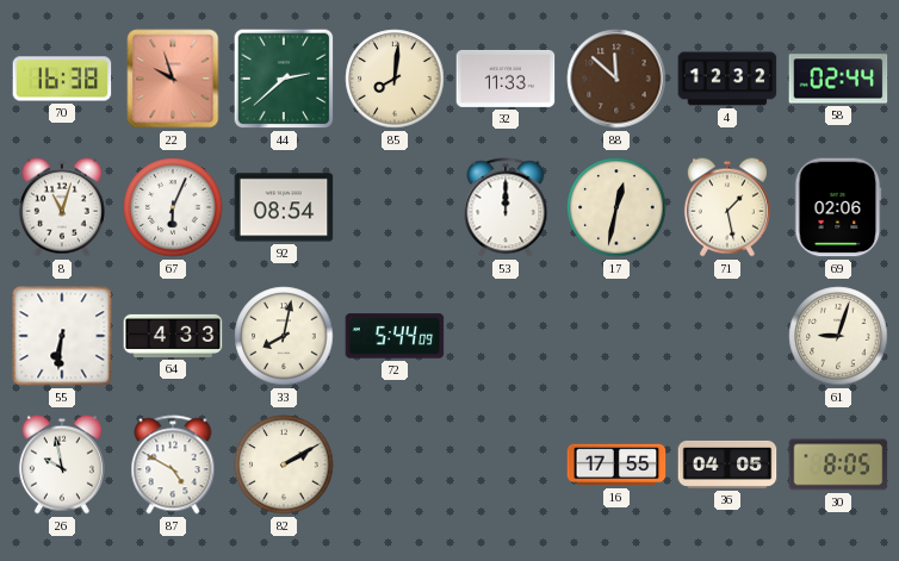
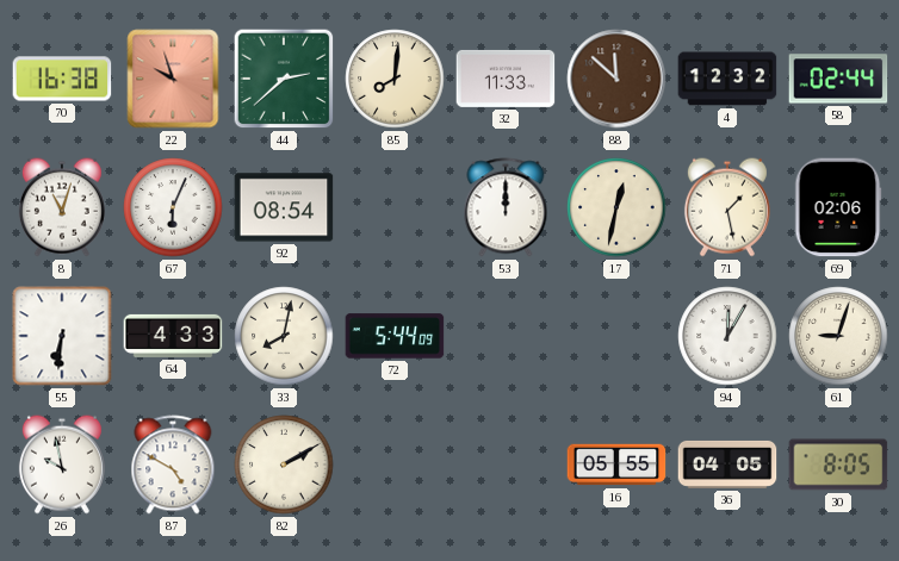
94: none -> 12:05
16: 17:55 -> 05:55
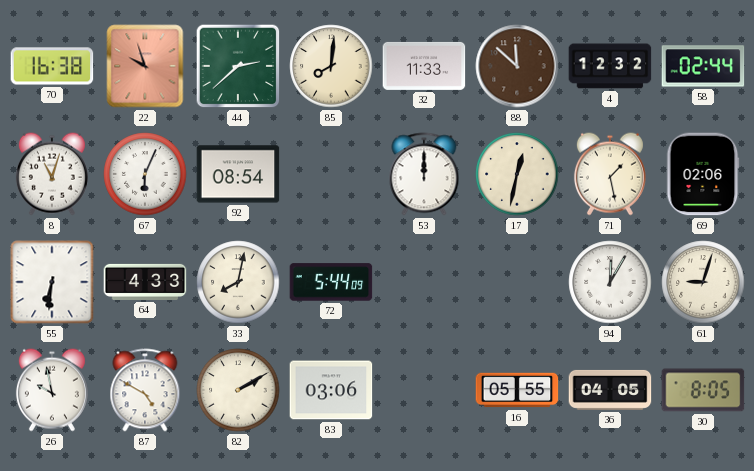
83: none -> 03:06
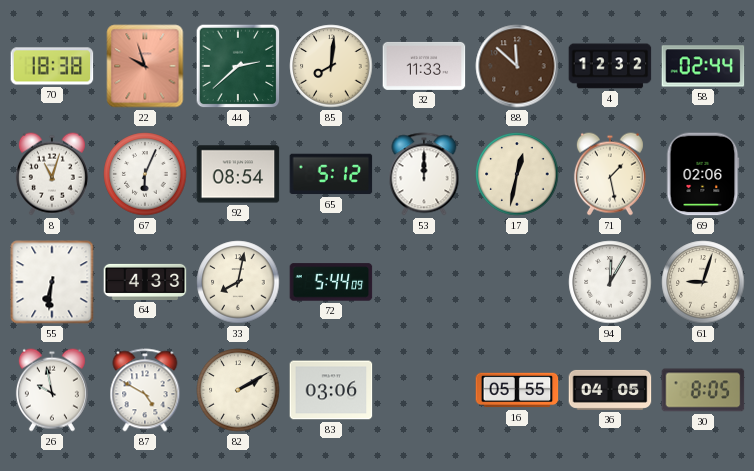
70: 16:38 -> 18:38
65: none -> 5:12
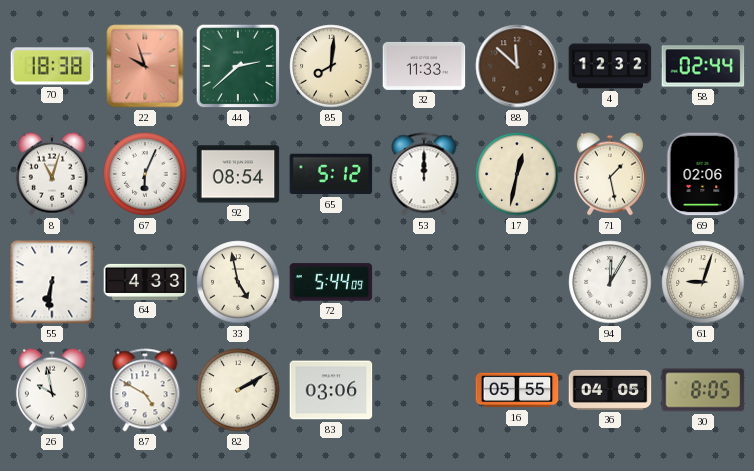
33: 8:02 -> 4:58
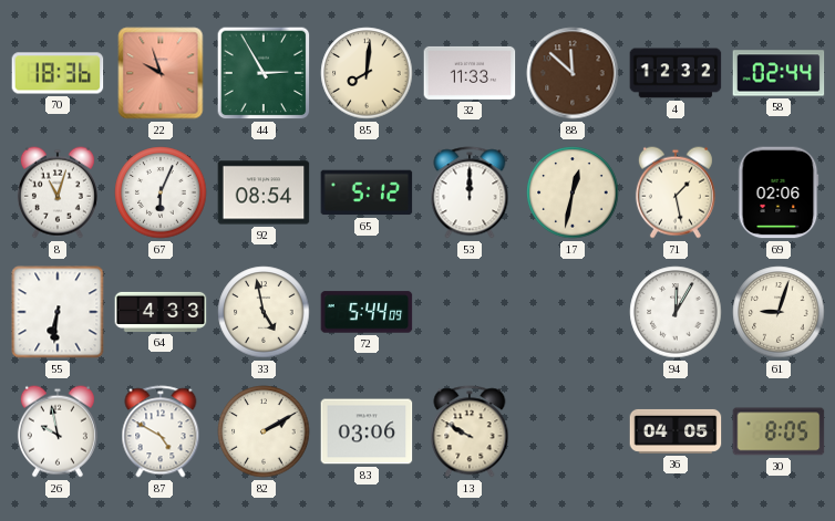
70: 18:38 -> 18:36
44: 2:38 -> 2:55
13: none -> 9:50
16: 05:55 -> none
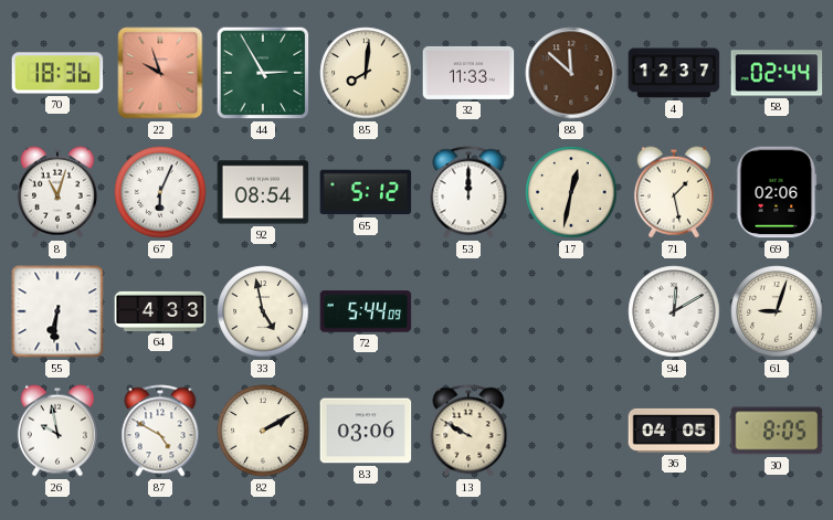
4: 12:32 -> 12:37
94: 12:05 -> 12:10
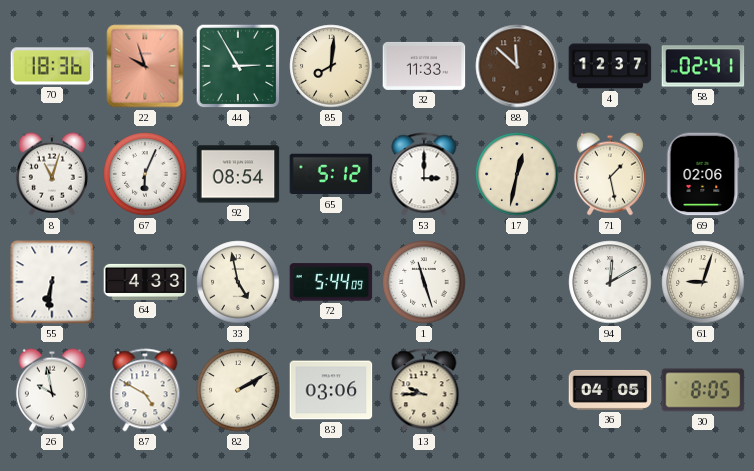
58: 02:44 -> 02:41
53: 12:00 -> 3:00
1: none -> 11:27
13: 9:50 -> 9:45
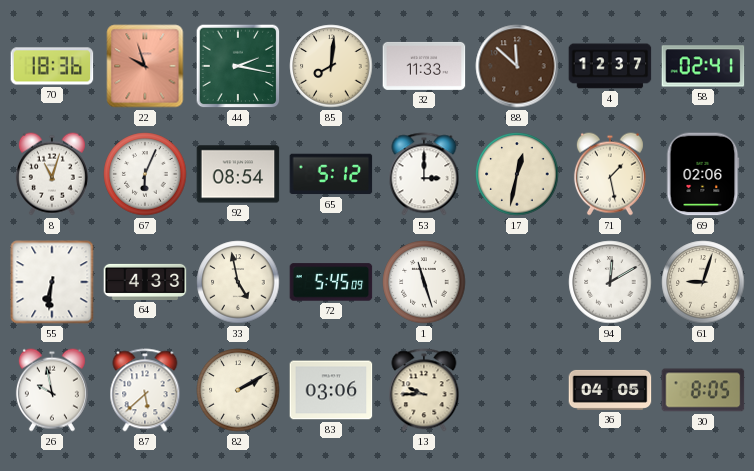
44: 2:55 -> 2:17
72: 5:44 -> 5:45
87: 4:50 -> 5:38
